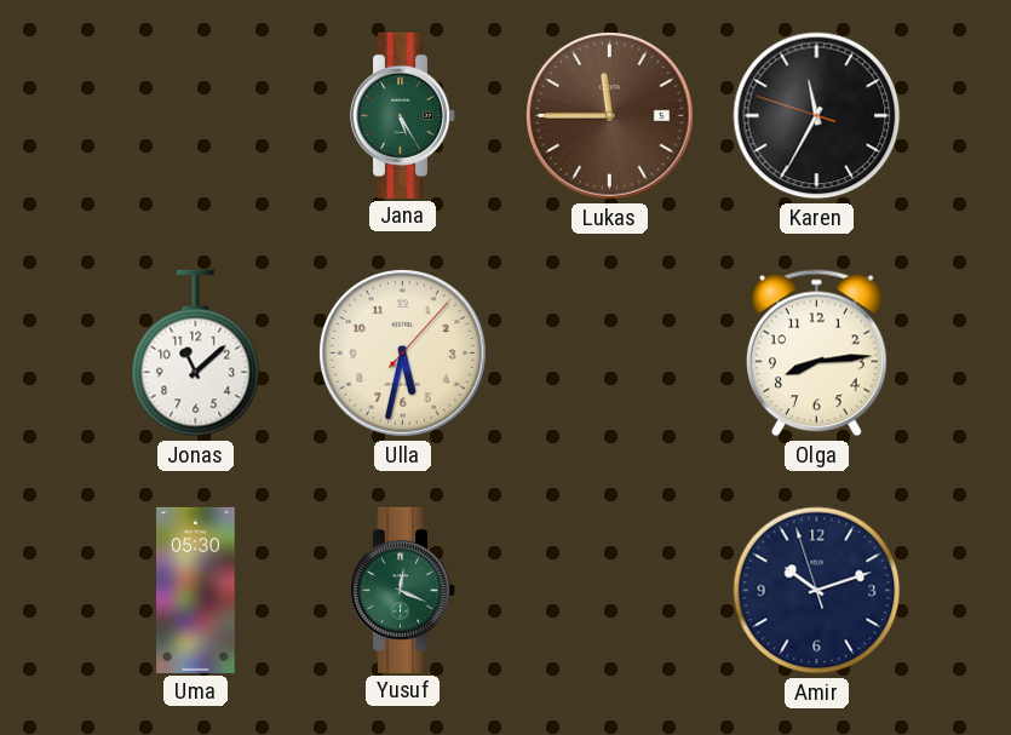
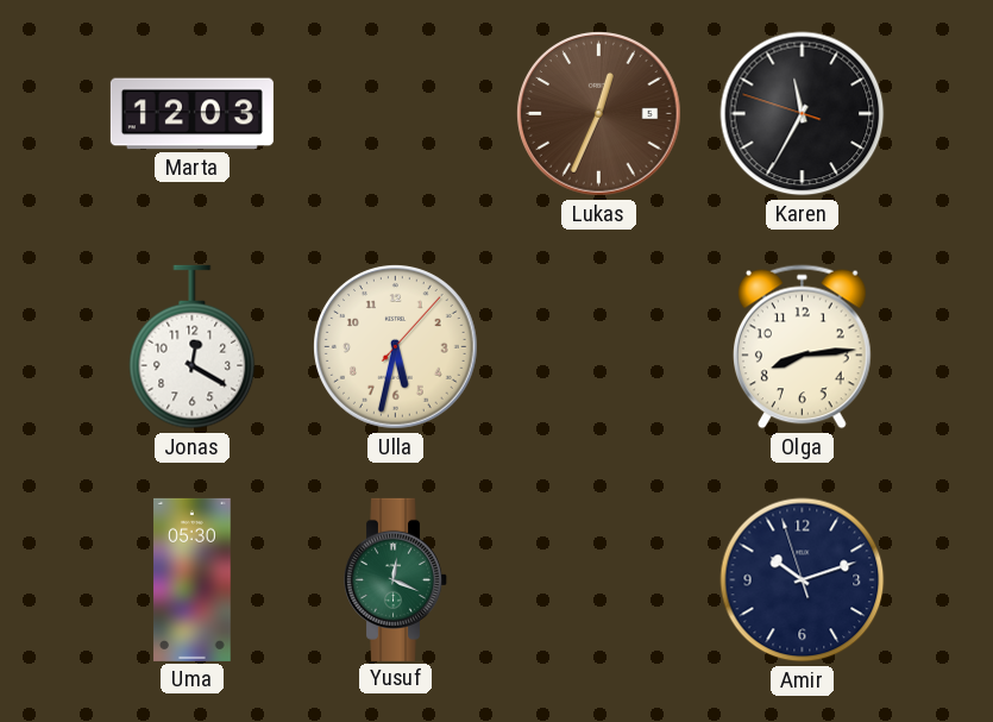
Marta: none -> 12:03
Jana: 5:25 -> none
Lukas: 11:45 -> 12:34
Jonas: 11:08 -> 12:20
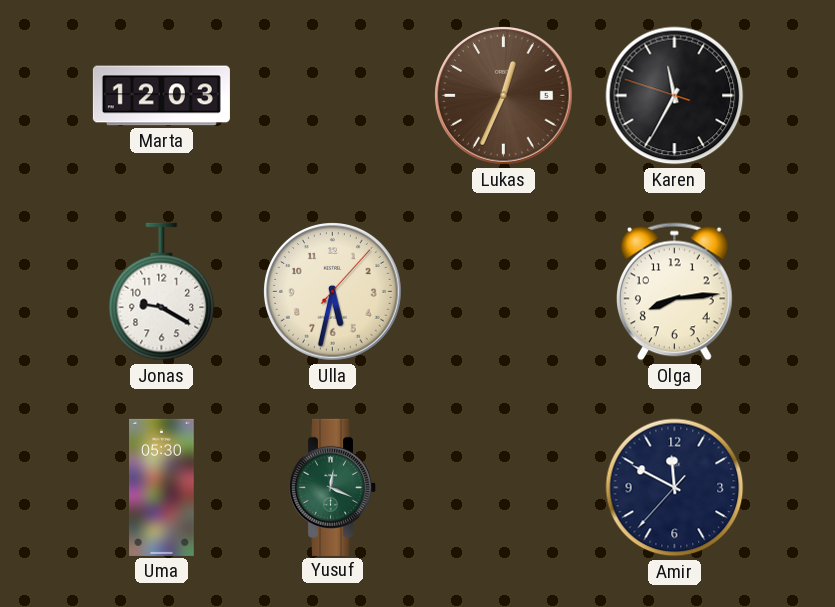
Jonas: 12:20 -> 9:20
Amir: 10:11 -> 11:49
